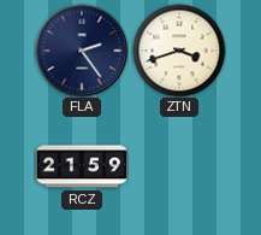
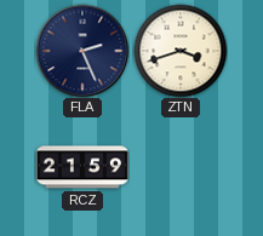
FLA: 2:24 -> 2:26
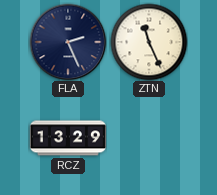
ZTN: 3:42 -> 11:26
RCZ: 21:59 -> 13:29
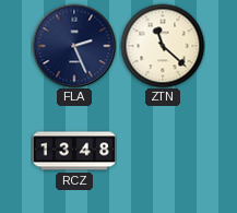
ZTN: 11:26 -> 11:22
RCZ: 13:29 -> 13:48
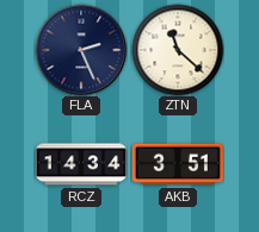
RCZ: 13:48 -> 14:34
AKB: none -> 3:51
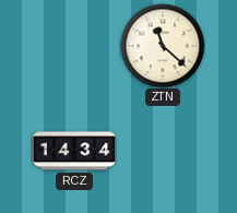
FLA: 2:26 -> none
AKB: 3:51 -> none
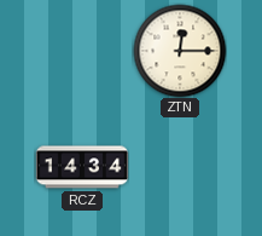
ZTN: 11:22 -> 12:15
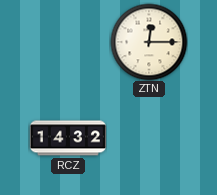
RCZ: 14:34 -> 14:32
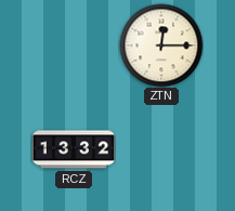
RCZ: 14:32 -> 13:32
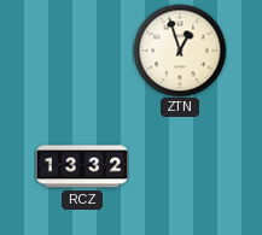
ZTN: 12:15 -> 12:57
